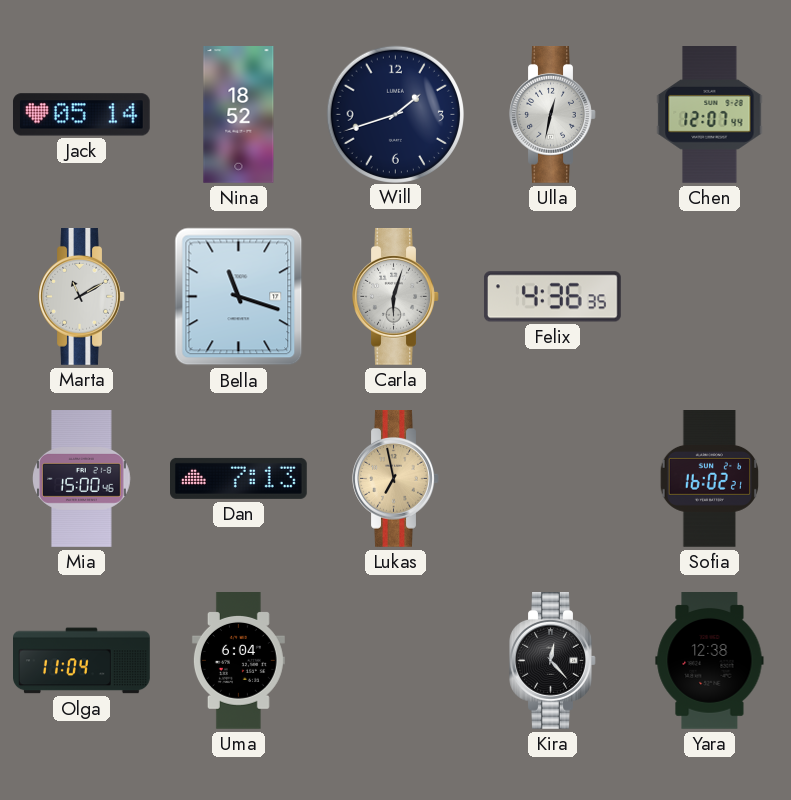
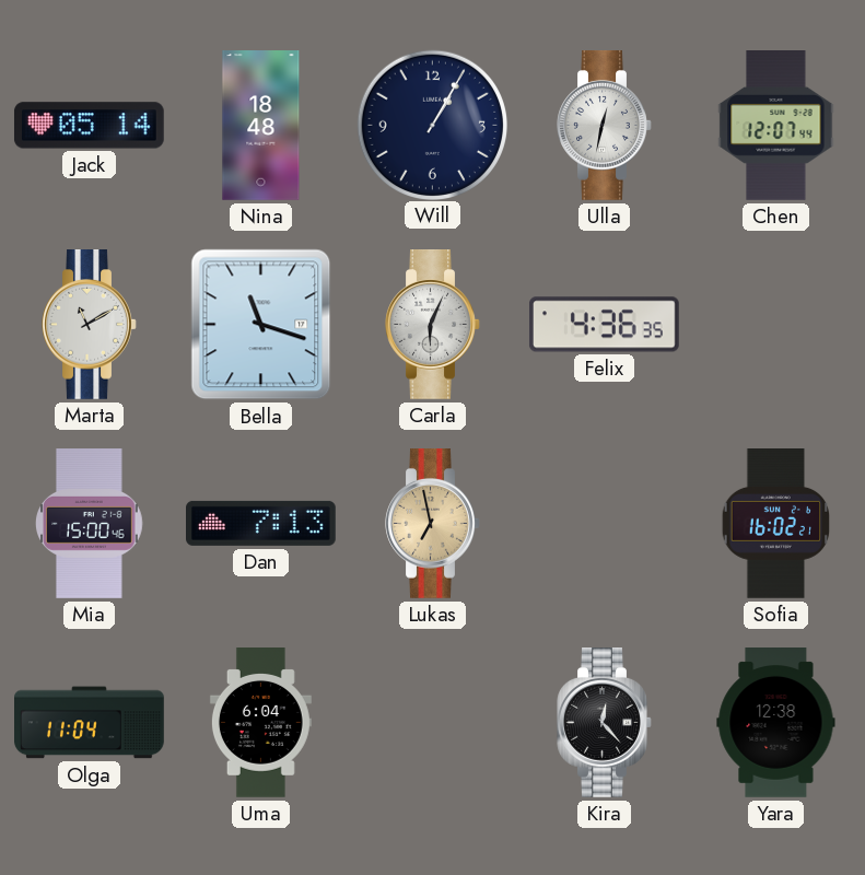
Nina: 18:52 -> 18:48
Will: 1:42 -> 1:05
Carla: 6:03 -> 6:04
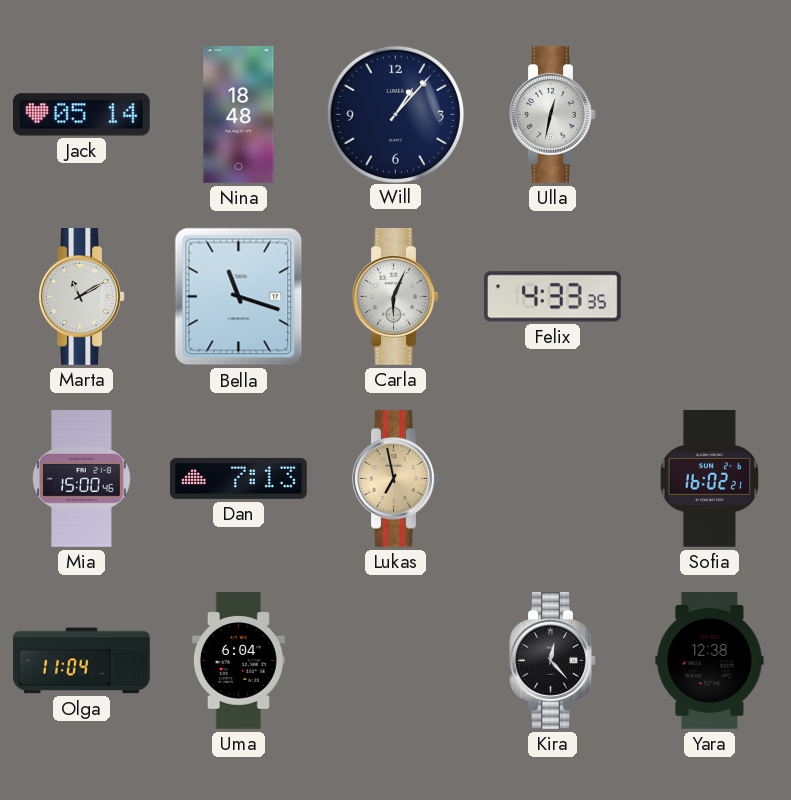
Will: 1:05 -> 1:07
Chen: 12:07 -> none
Felix: 4:36 -> 4:33
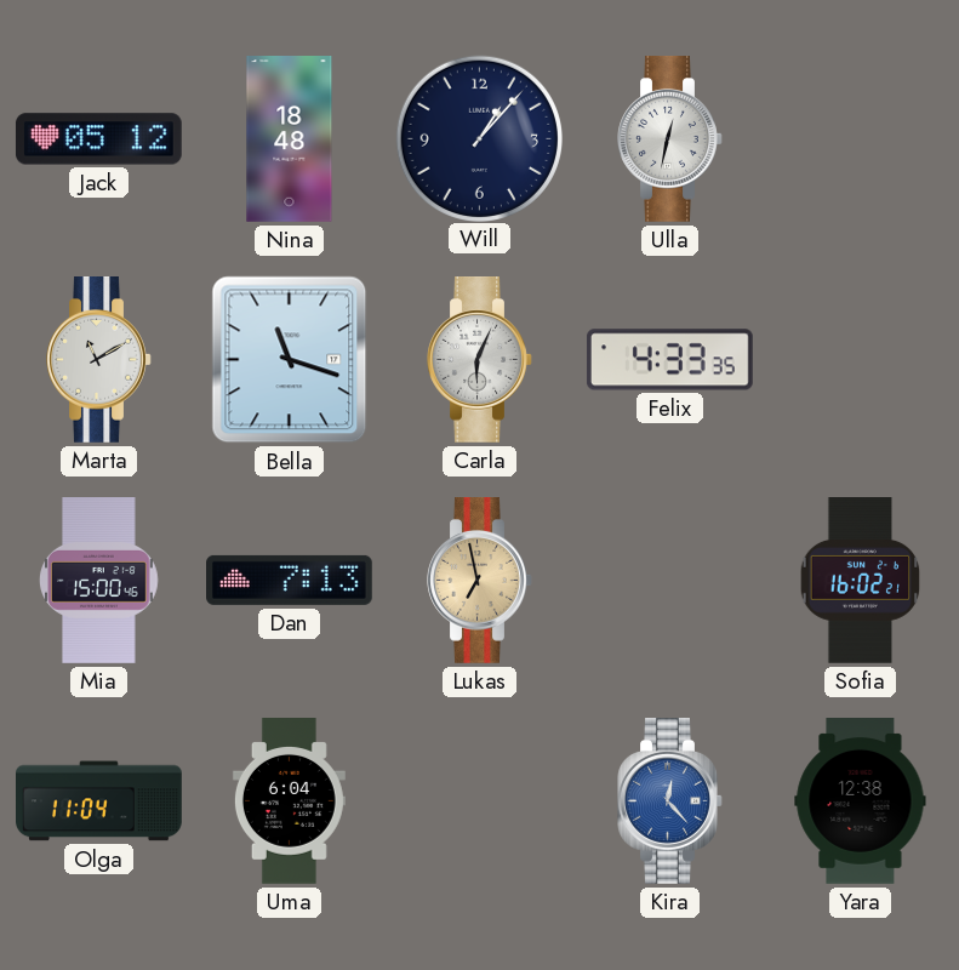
Jack: 05:14 -> 05:12
Kira dial: black -> blue
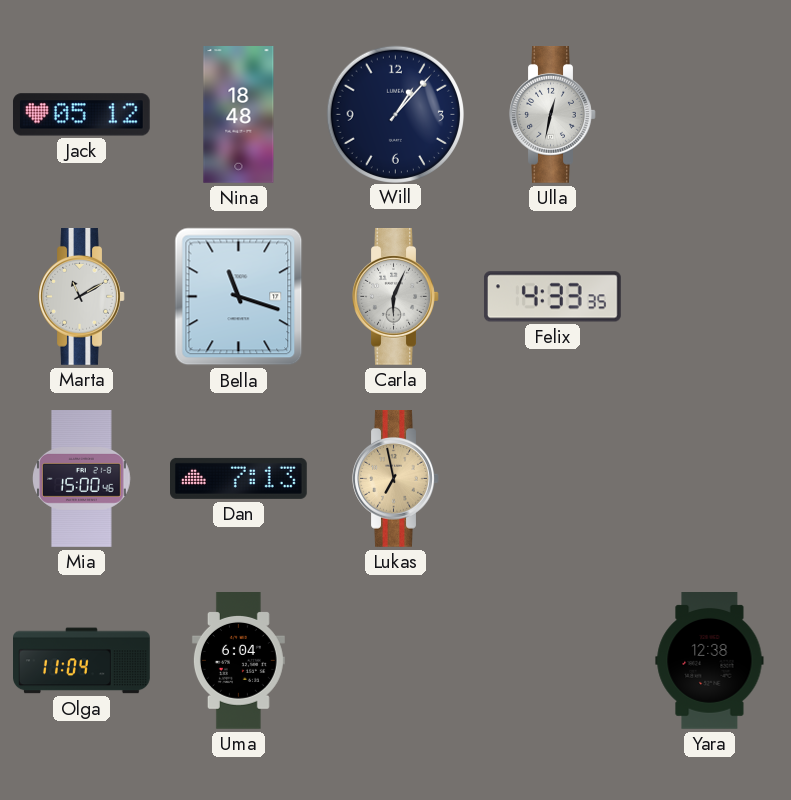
Sofia: 16:02 -> none
Kira: 12:23 -> none
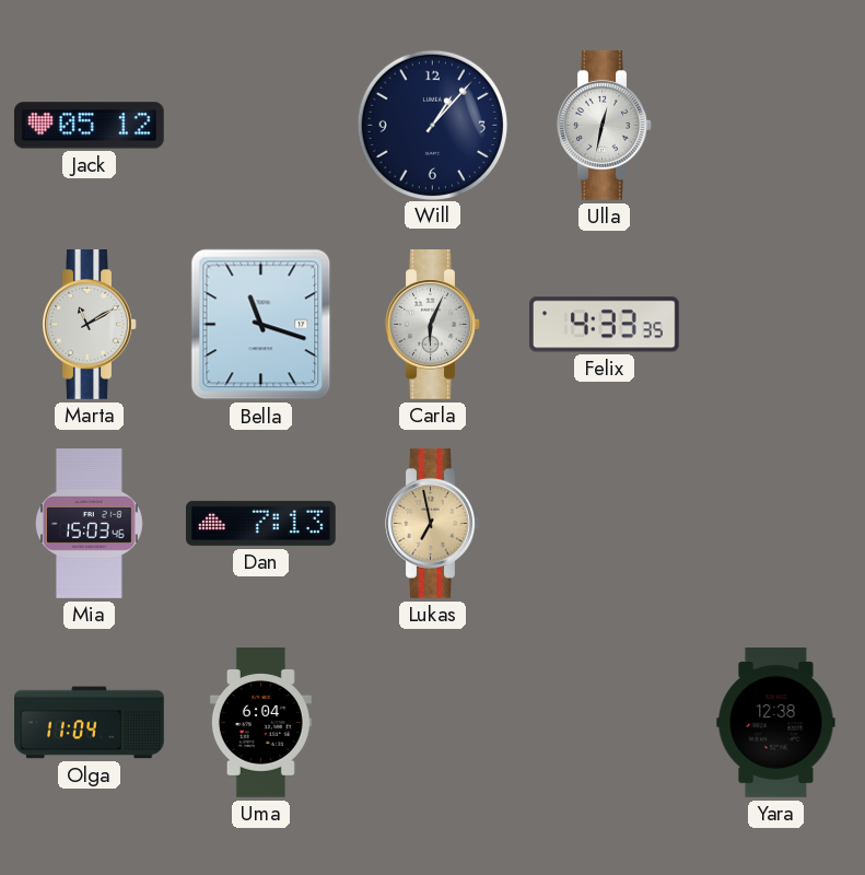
Nina: 18:48 -> none
Mia: 15:00 -> 15:03
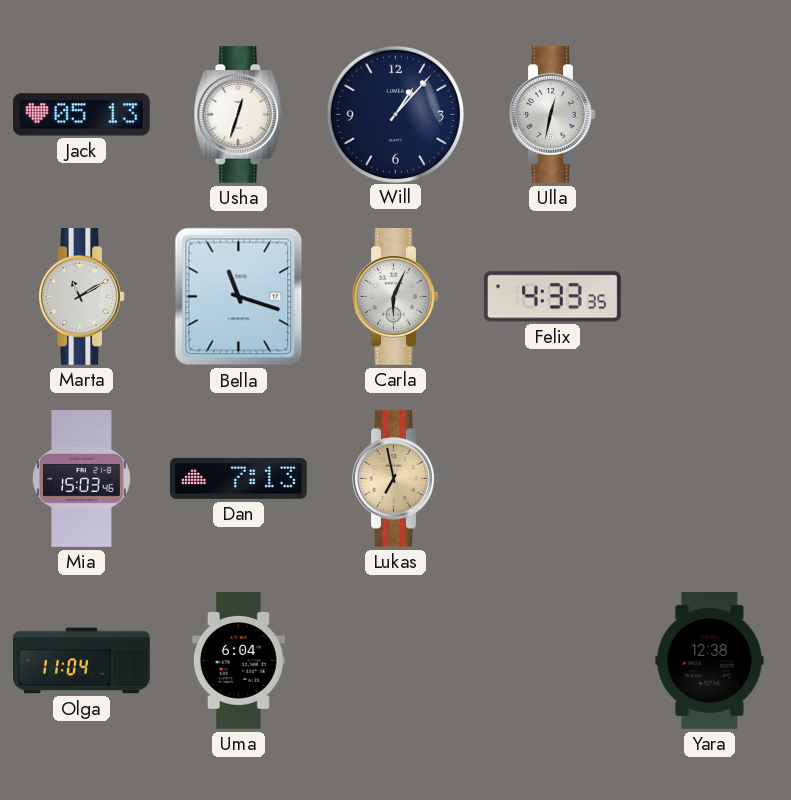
Jack: 05:12 -> 05:13
Usha: none -> 12:33
